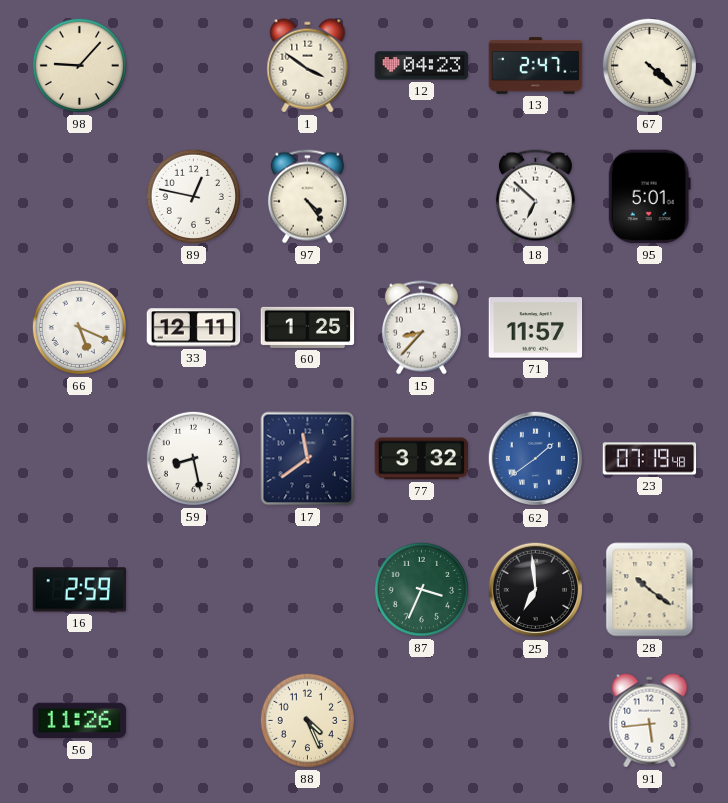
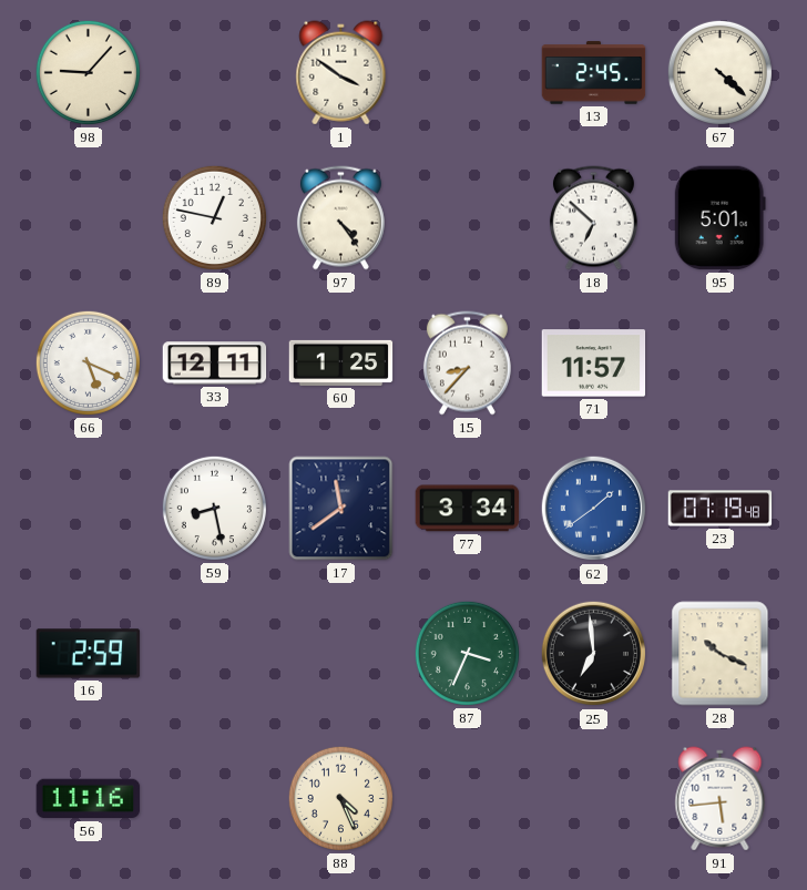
12: 04:23 -> none
13: 2:47 -> 2:45
77: 3:32 -> 3:34
28: 10:21 -> 10:19
56: 11:26 -> 11:16
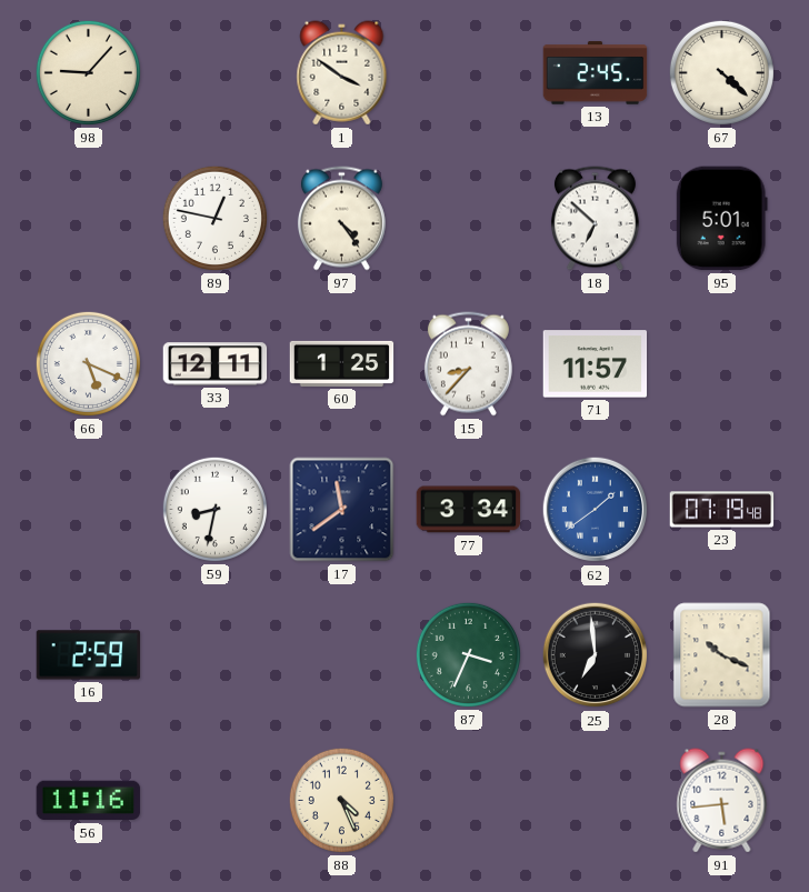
59: 8:28 -> 8:32
